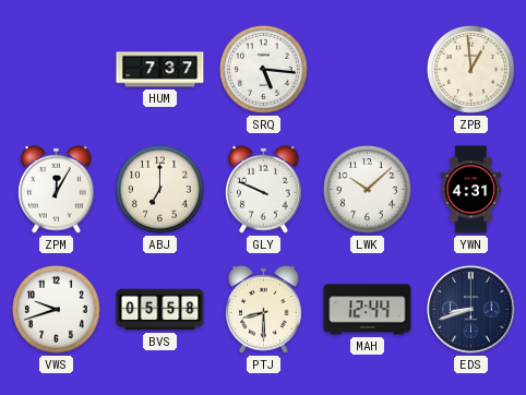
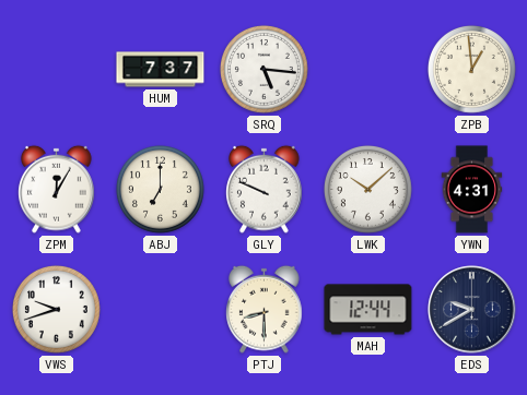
BVS: 05:58 -> none
EDS: 8:42 -> 9:40
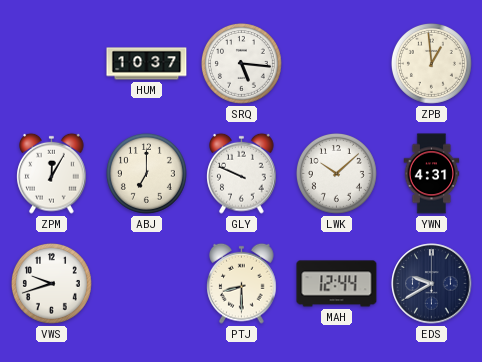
HUM: 7:37 -> 10:37
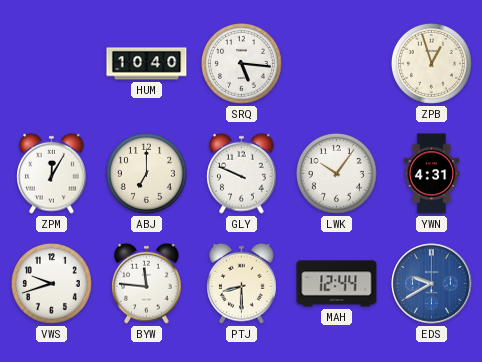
HUM: 10:37 -> 10:40
ZPB: 12:59 -> 12:57
LWK: 10:08 -> 10:06
BYW: none -> 11:46
EDS dial: navy -> blue
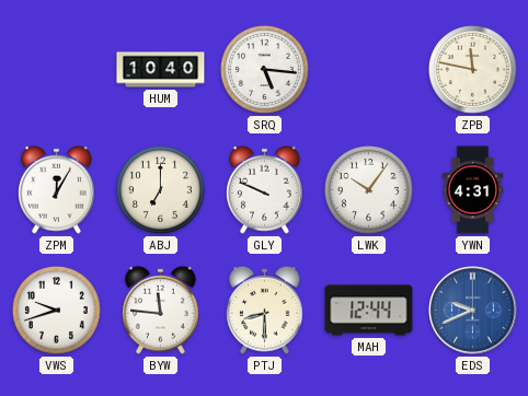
ZPB: 12:57 -> 11:47
EDS: 9:40 -> 9:41
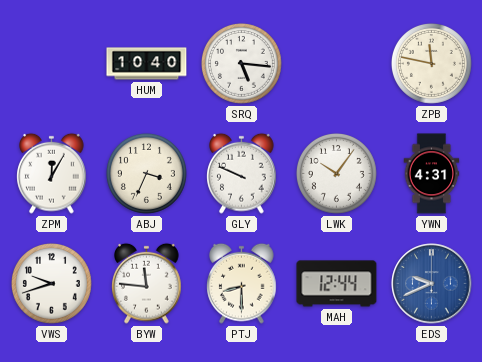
ABJ: 7:00 -> 3:34
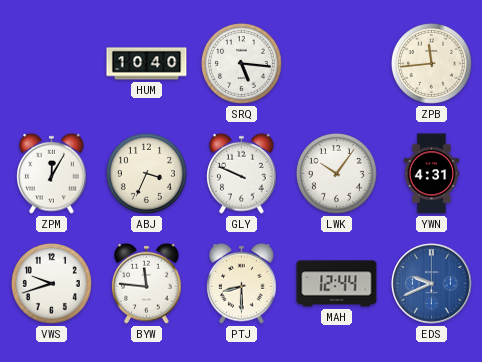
ZPB: 11:47 -> 11:44
